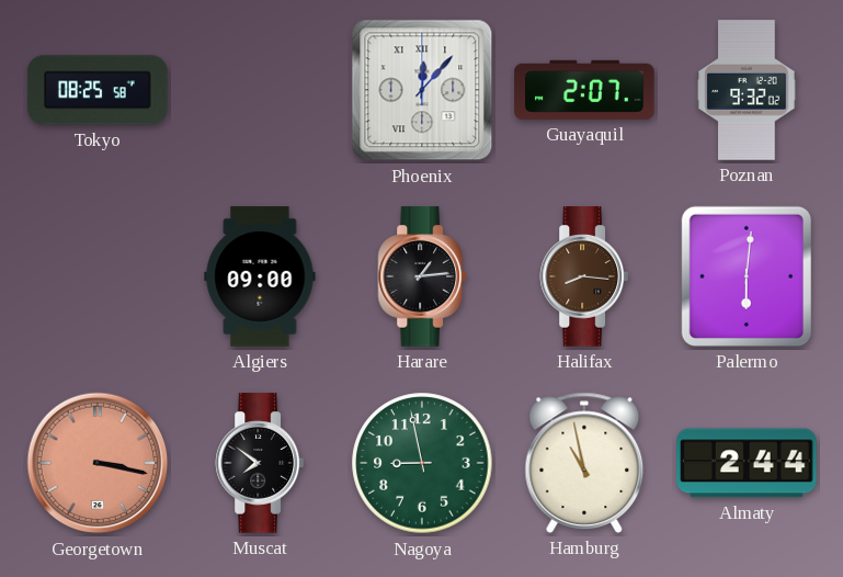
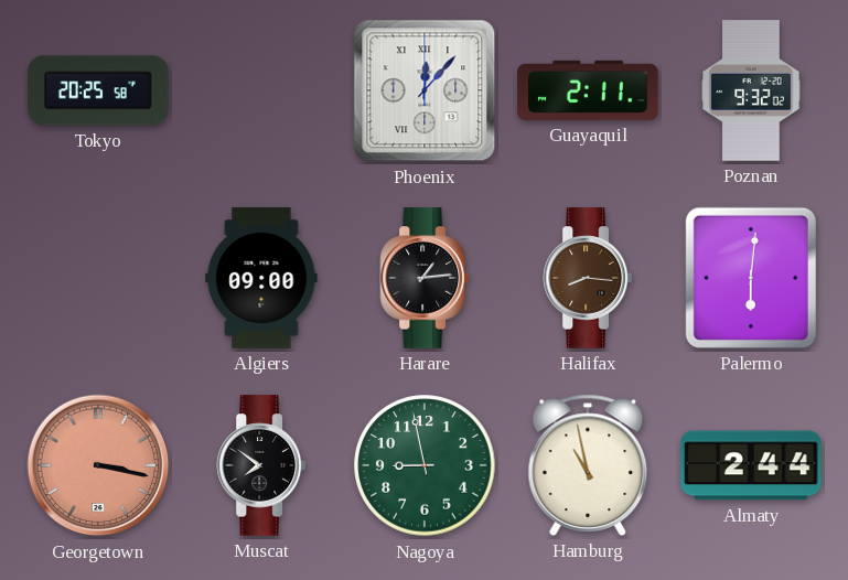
Tokyo: 08:25 -> 20:25
Guayaquil: 2:07 -> 2:11
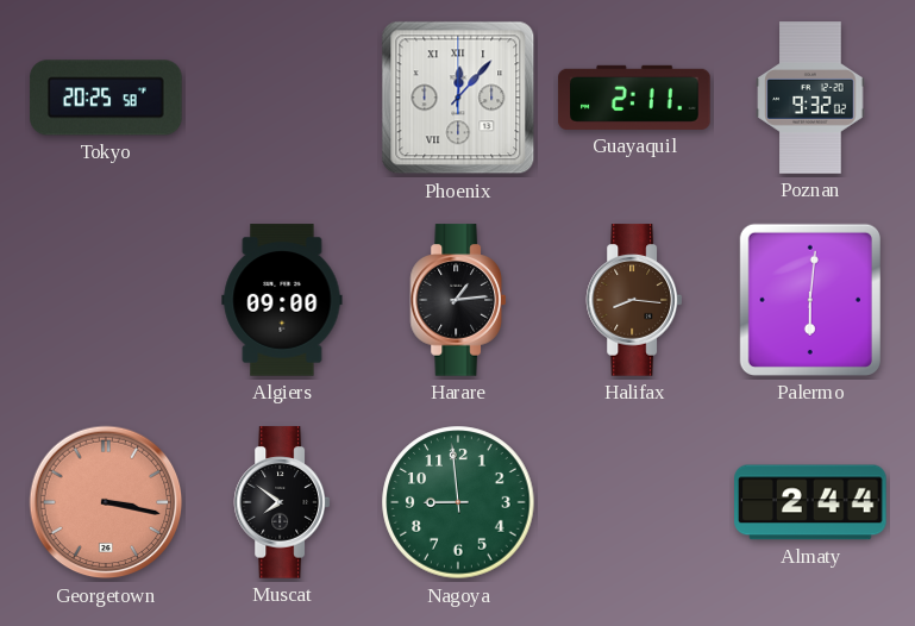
Nagoya: 8:58 -> 8:59
Hamburg: 10:58 -> none
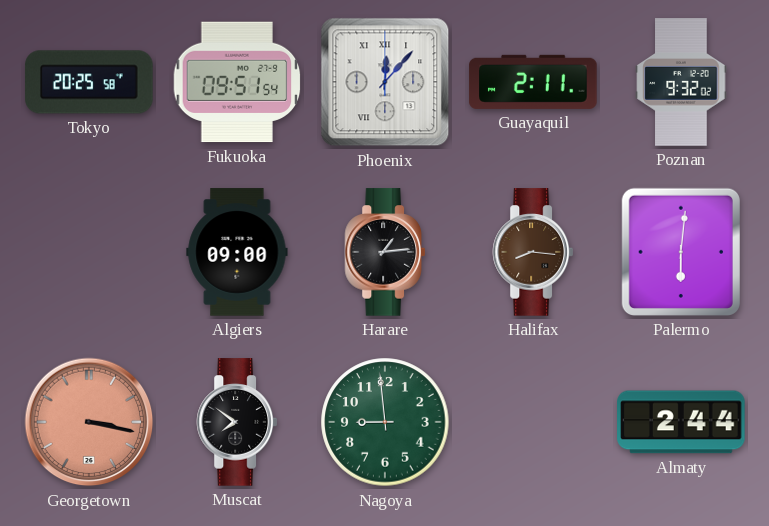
Fukuoka: none -> 09:51
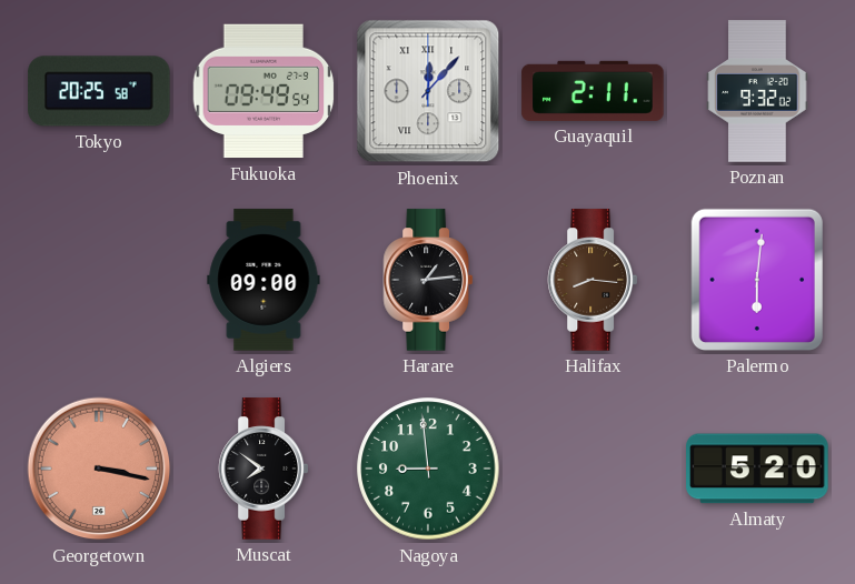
Fukuoka: 09:51 -> 09:49
Almaty: 2:44 -> 5:20
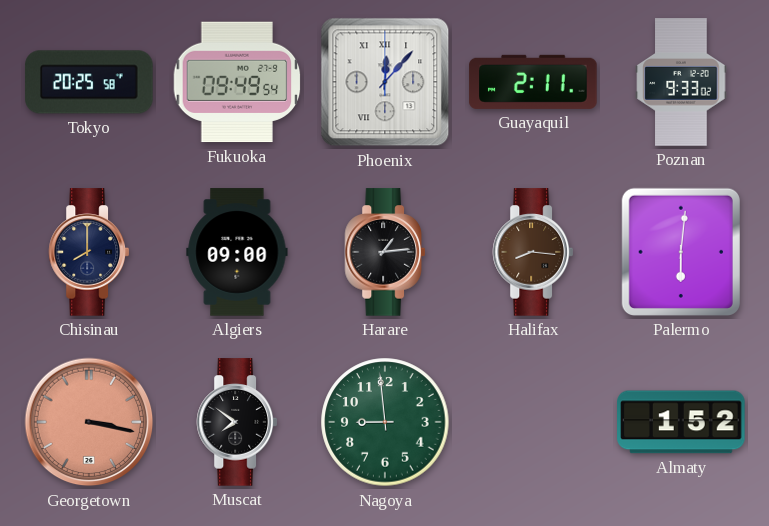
Poznan: 9:32 -> 9:33
Chisinau: none -> 8:00
Almaty: 5:20 -> 1:52
